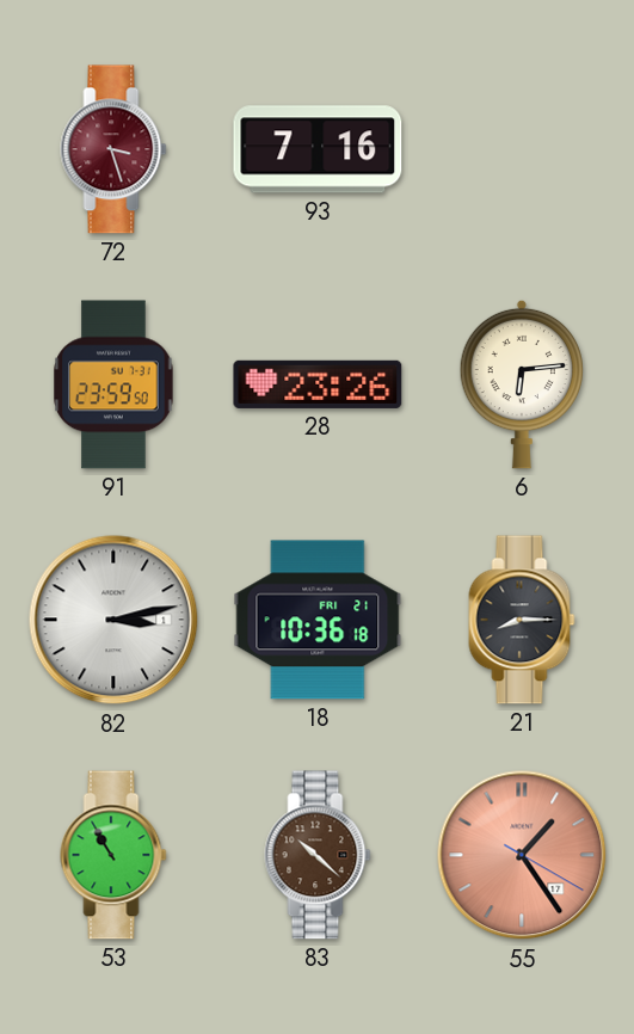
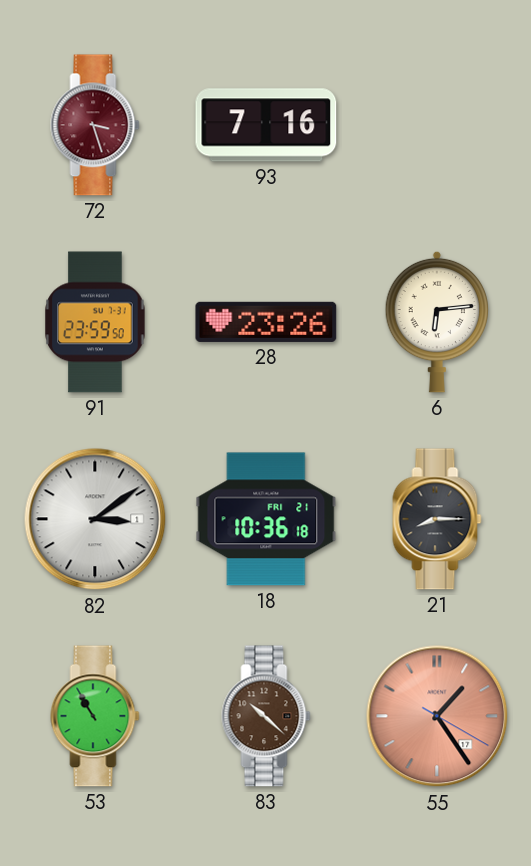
82: 3:13 -> 3:09
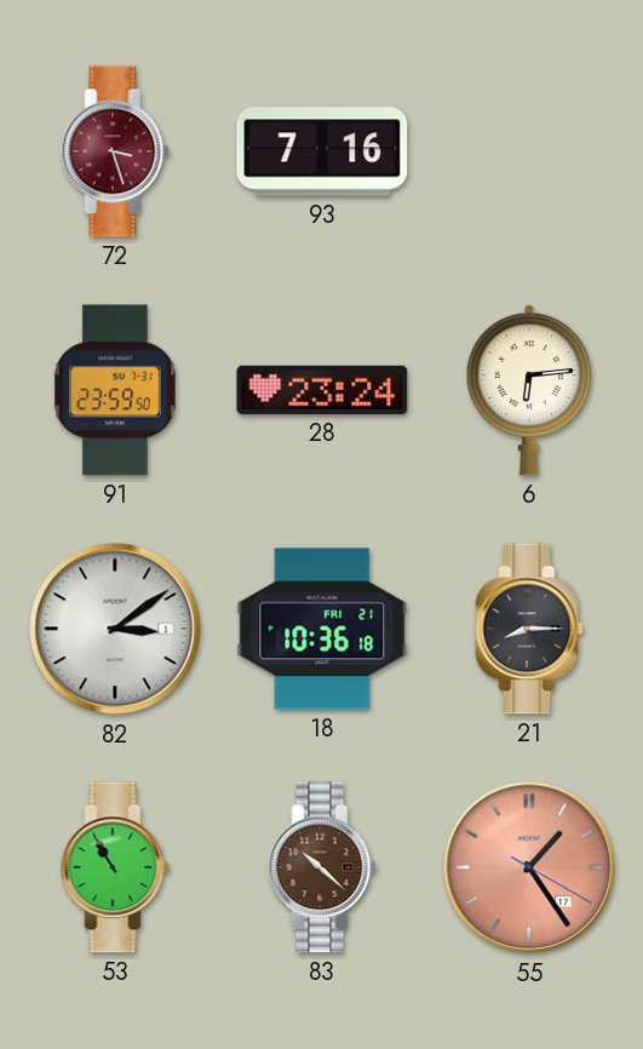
28: 23:26 -> 23:24
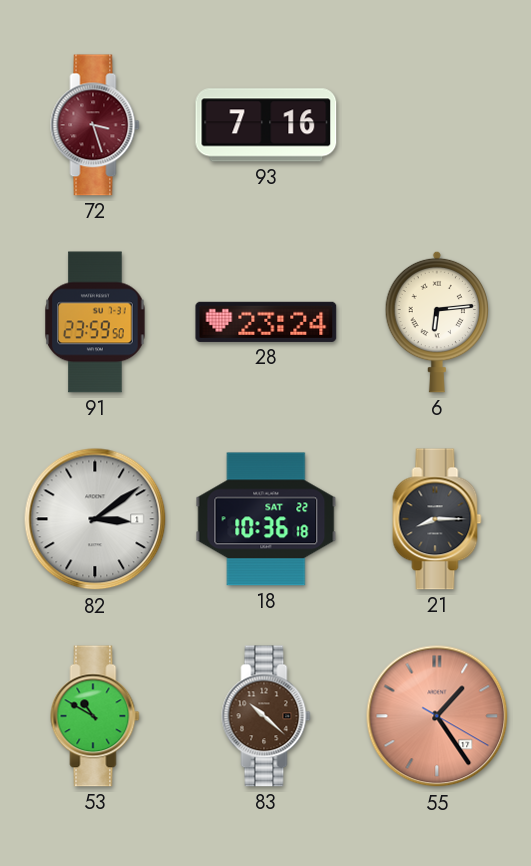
18 date: FRI 21 -> SAT 22
53: 10:55 -> 10:50
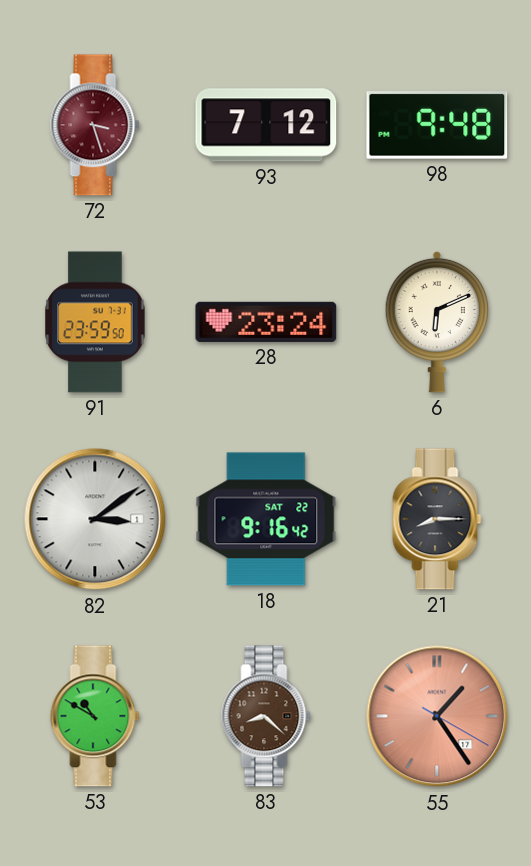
93: 7:16 -> 7:12
98: none -> 9:48
6: 6:14 -> 6:11
18: 10:36 -> 9:16
83: 10:22 -> 8:22
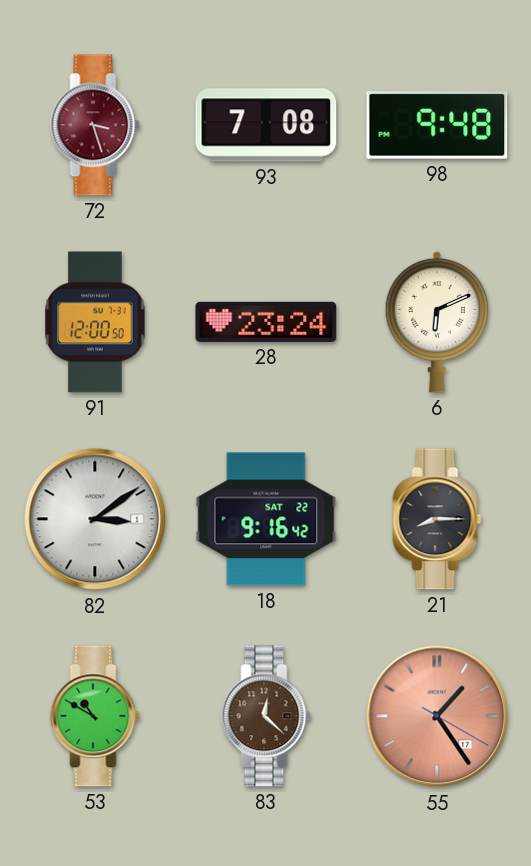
93: 7:12 -> 7:08
91: 23:59 -> 12:00
83: 8:22 -> 12:22
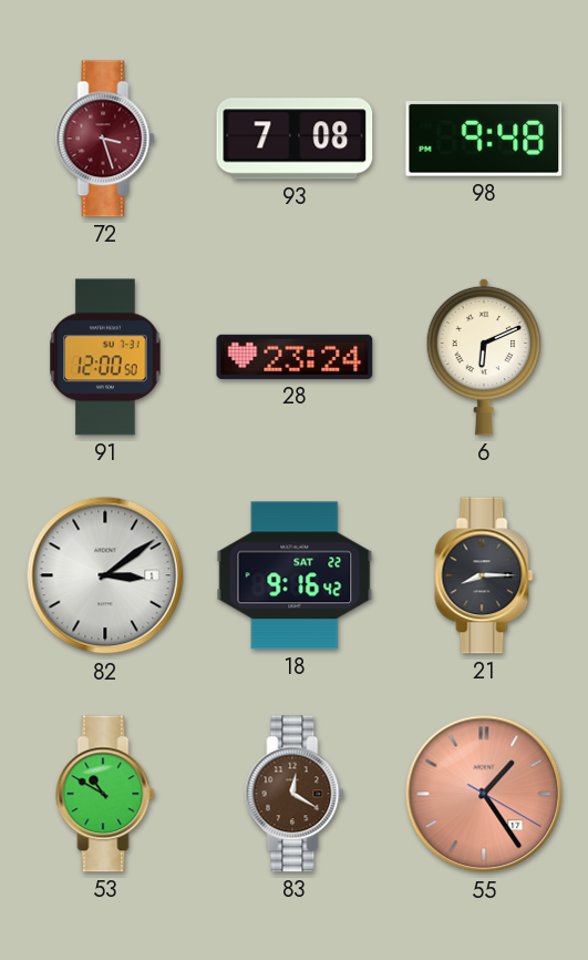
83: 12:22 -> 12:20
